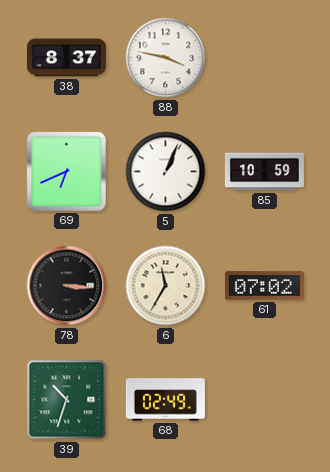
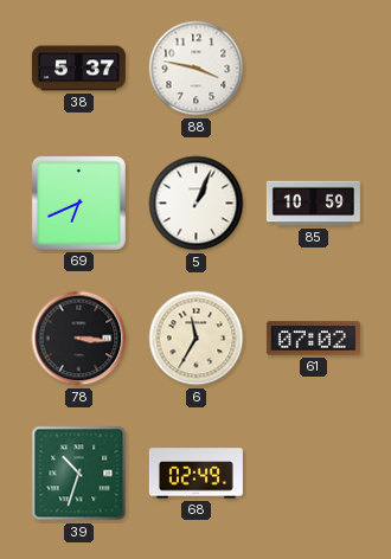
38: 8:37 -> 5:37
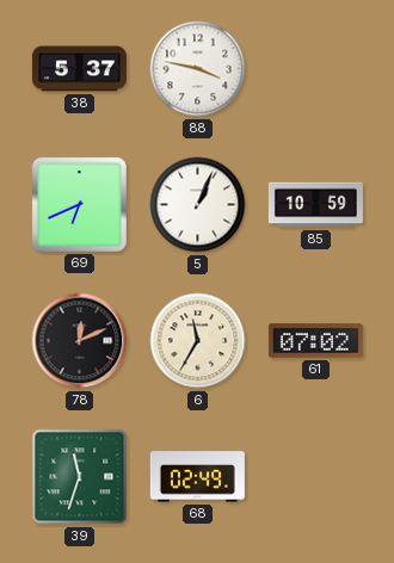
78: 3:16 -> 12:11
39: 10:33 -> 11:33
